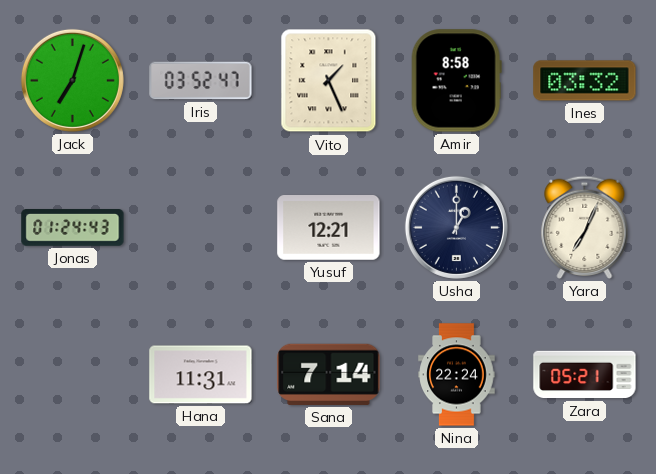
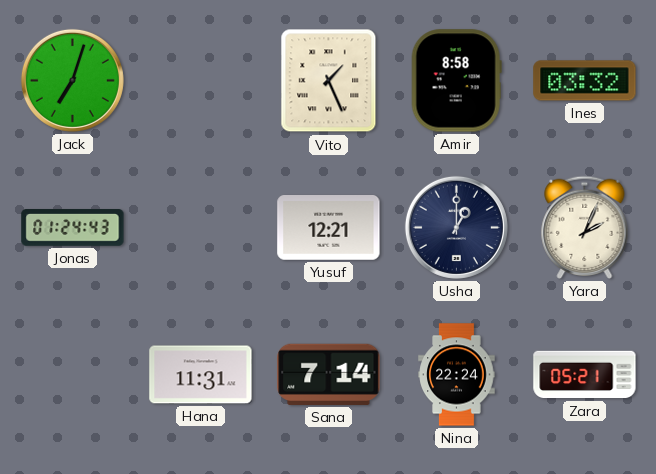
Iris: 03:52 -> none
Yara: 7:04 -> 2:04
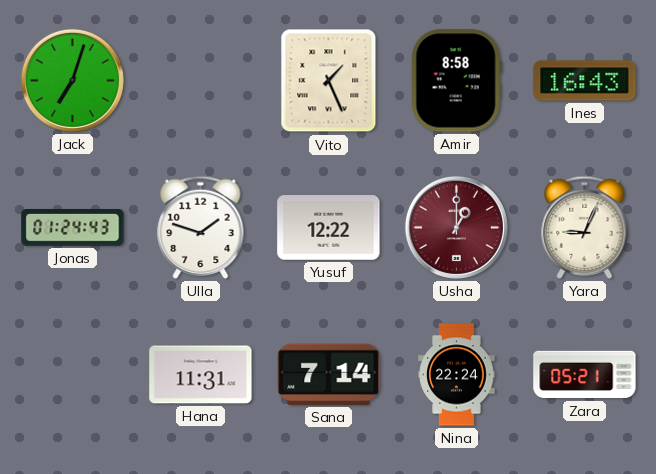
Ines: 03:32 -> 16:43
Ulla: none -> 1:48
Yusuf: 12:21 -> 12:22
Usha dial: navy -> burgundy
Yara: 2:04 -> 9:04
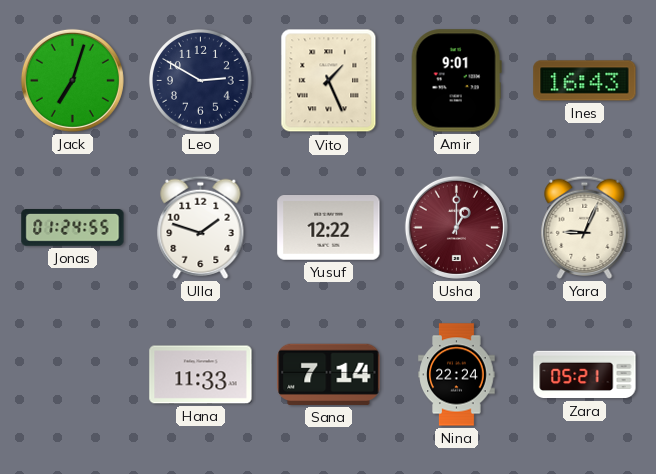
Leo: none -> 2:50
Amir: 8:58 -> 9:01
Jonas: 01:24:43 -> 01:24:55
Hana: 11:31 -> 11:33
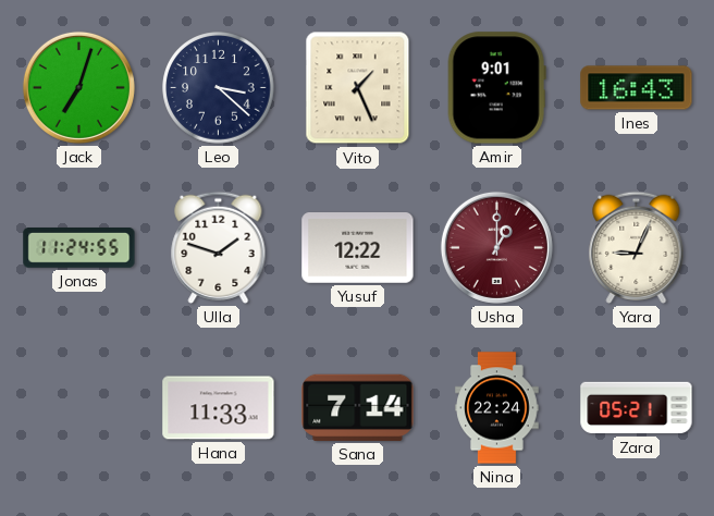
Leo: 2:50 -> 3:22
Jonas: 01:24 -> 11:24
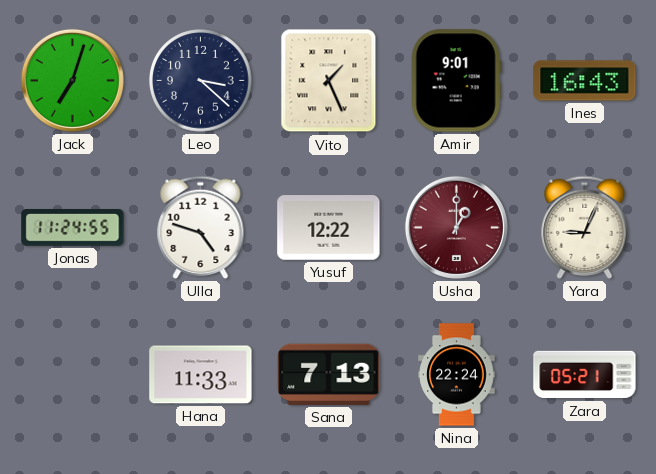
Ulla: 1:48 -> 4:48
Sana: 7:14 -> 7:13
